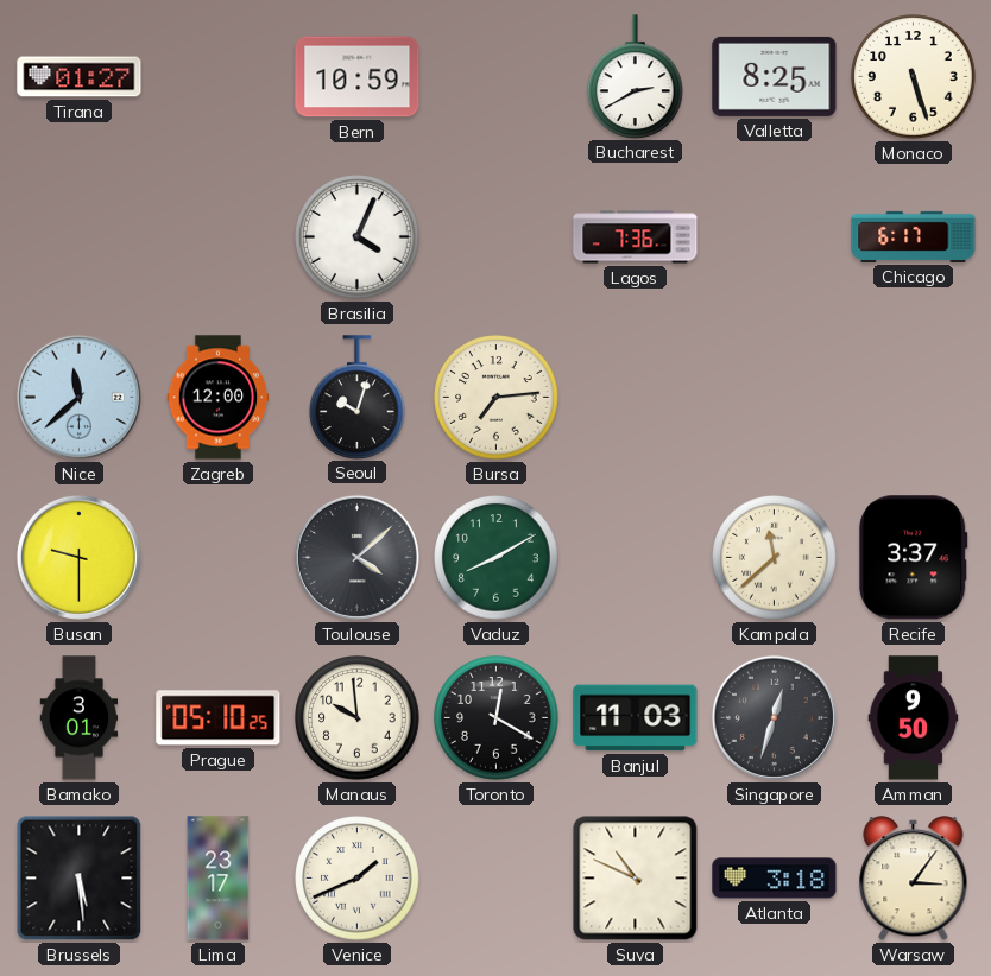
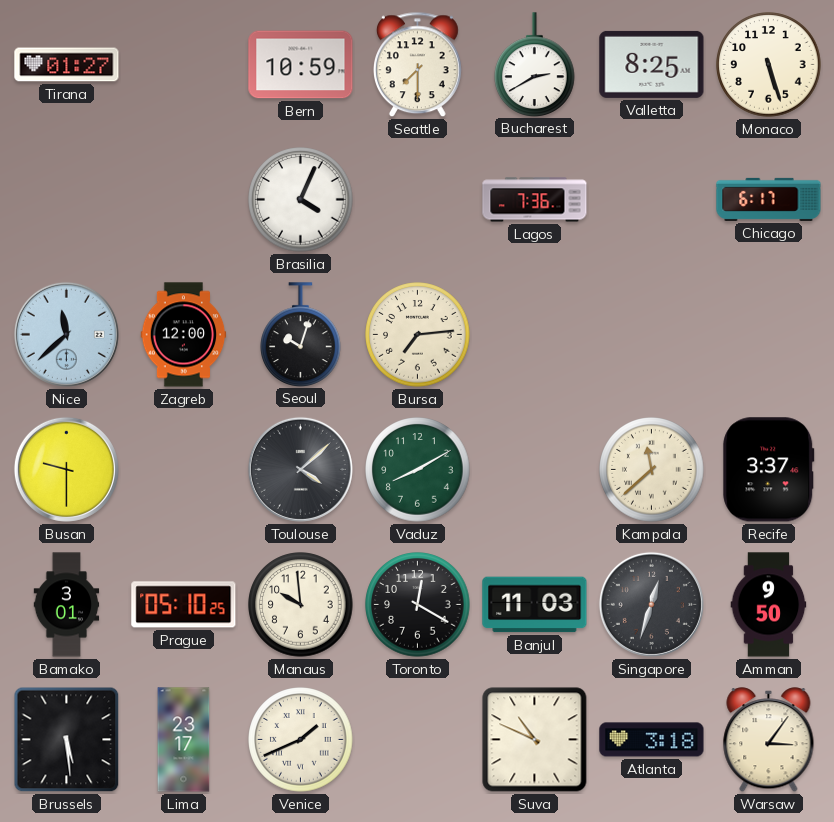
Seattle: none -> 7:30
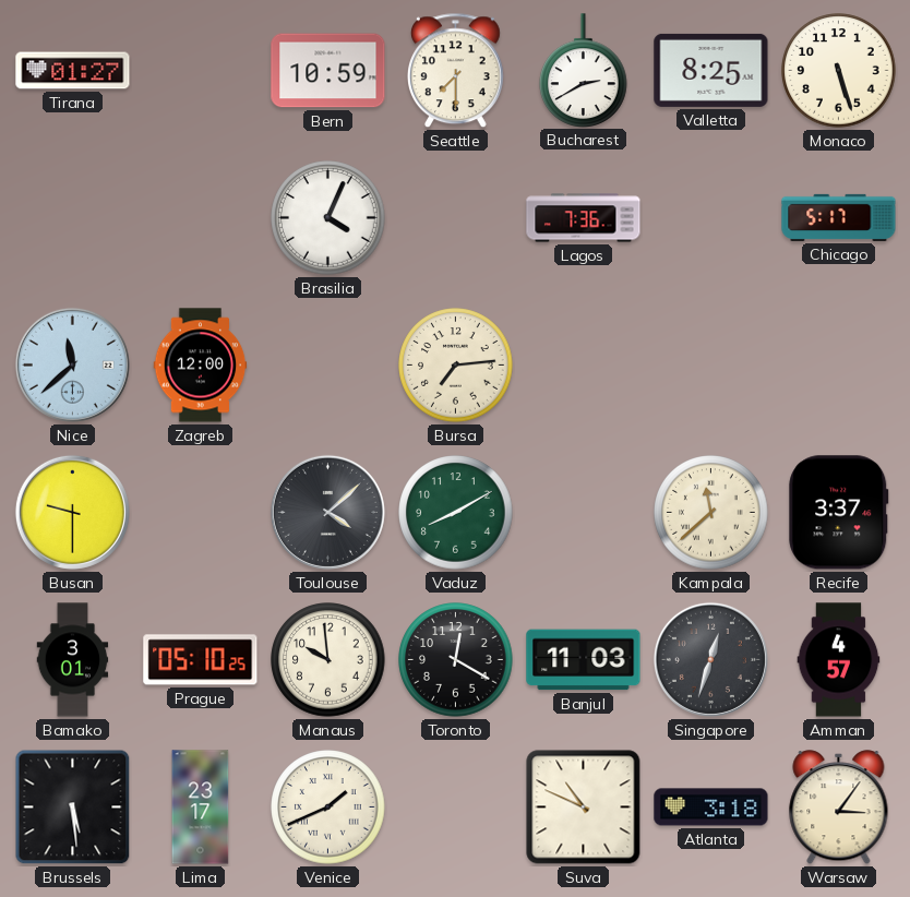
Chicago: 6:17 -> 5:17
Seoul: 10:03 -> none
Amman: 9:50 -> 4:57
